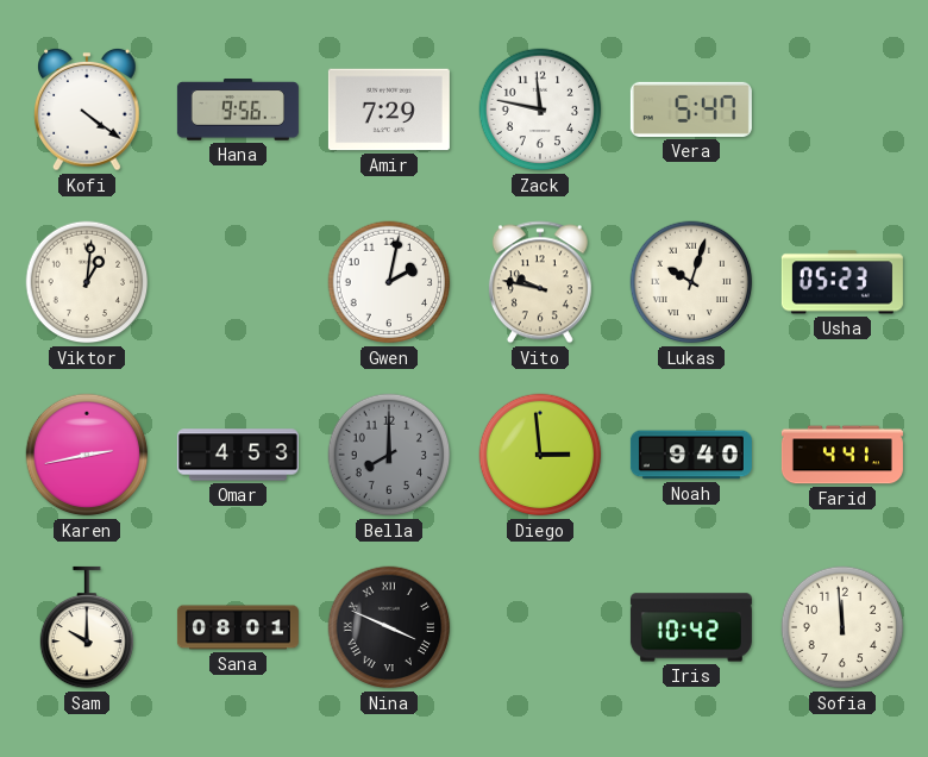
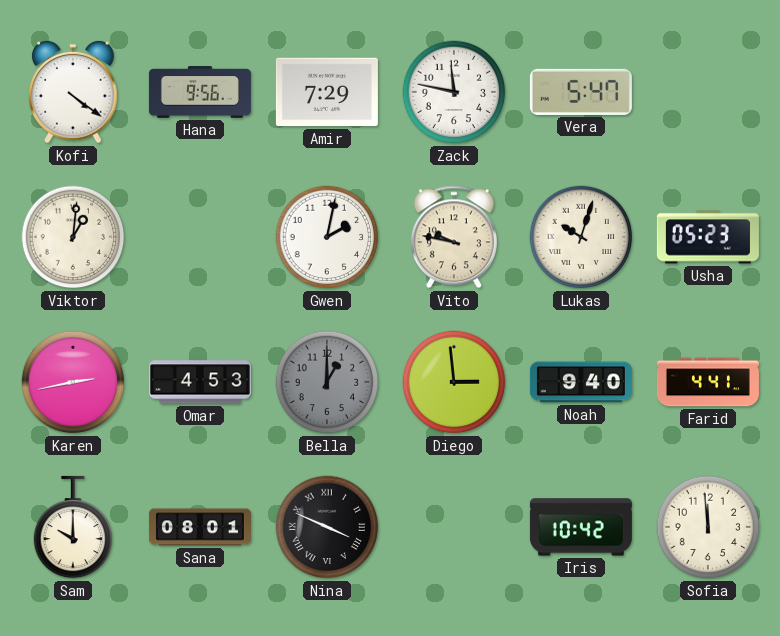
Bella: 8:00 -> 1:00
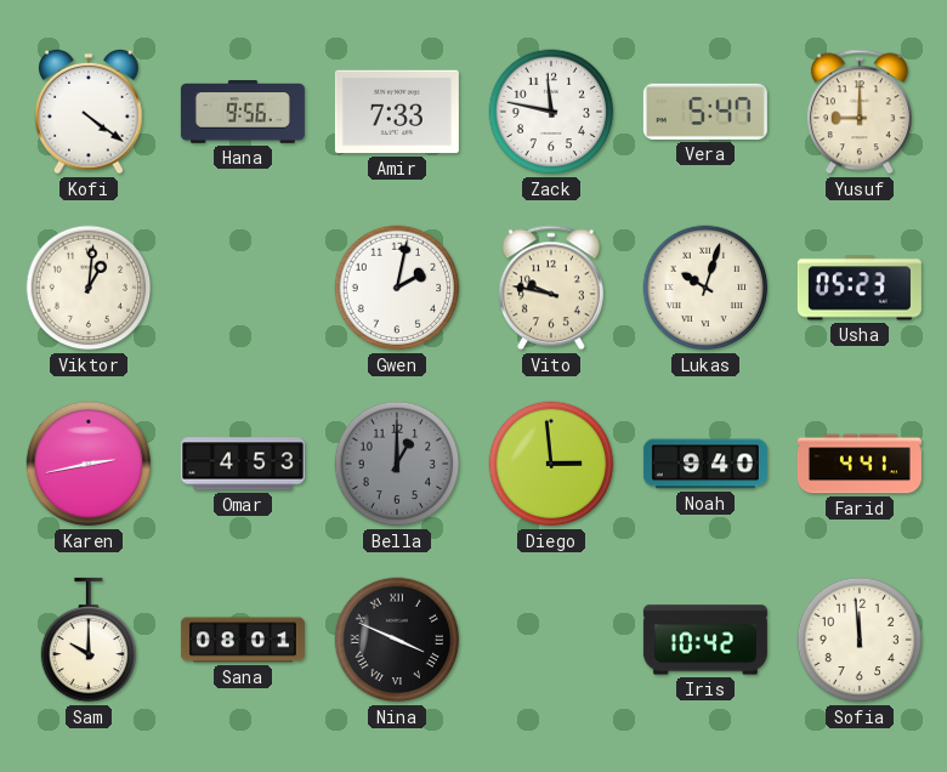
Amir: 7:29 -> 7:33
Yusuf: none -> 9:00
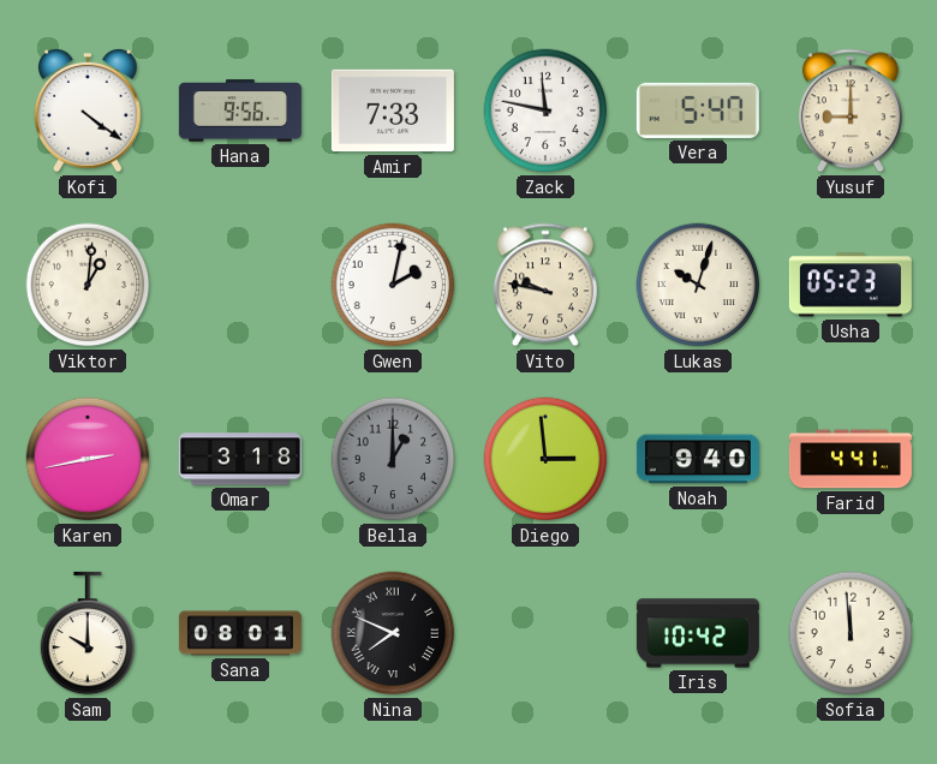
Omar: 4:53 -> 3:18
Nina: 3:49 -> 7:49
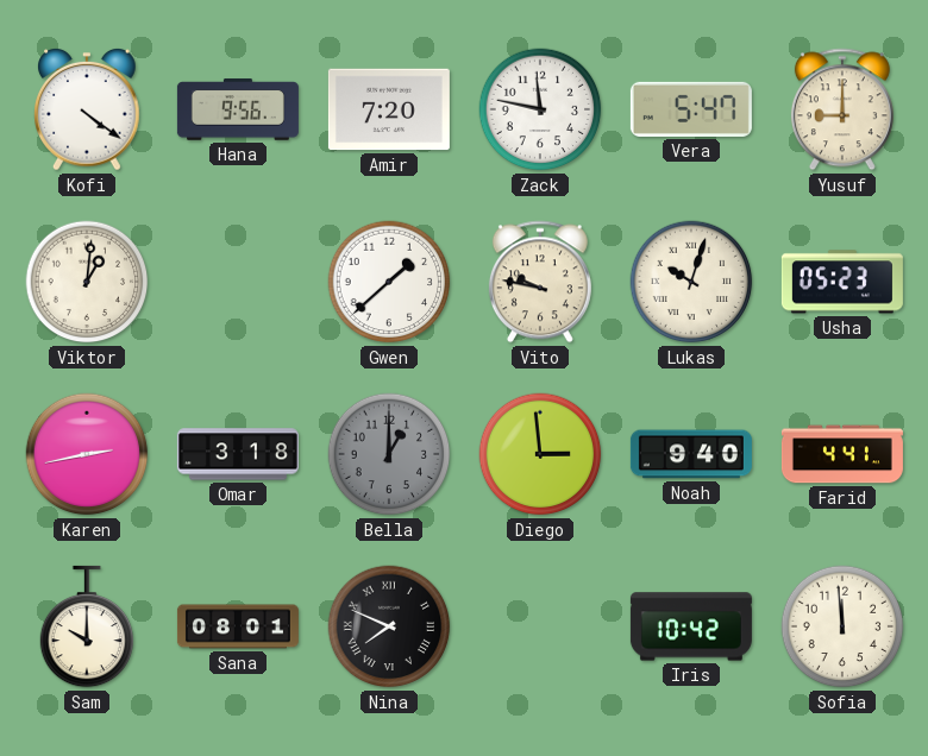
Amir: 7:33 -> 7:20
Gwen: 2:02 -> 1:38
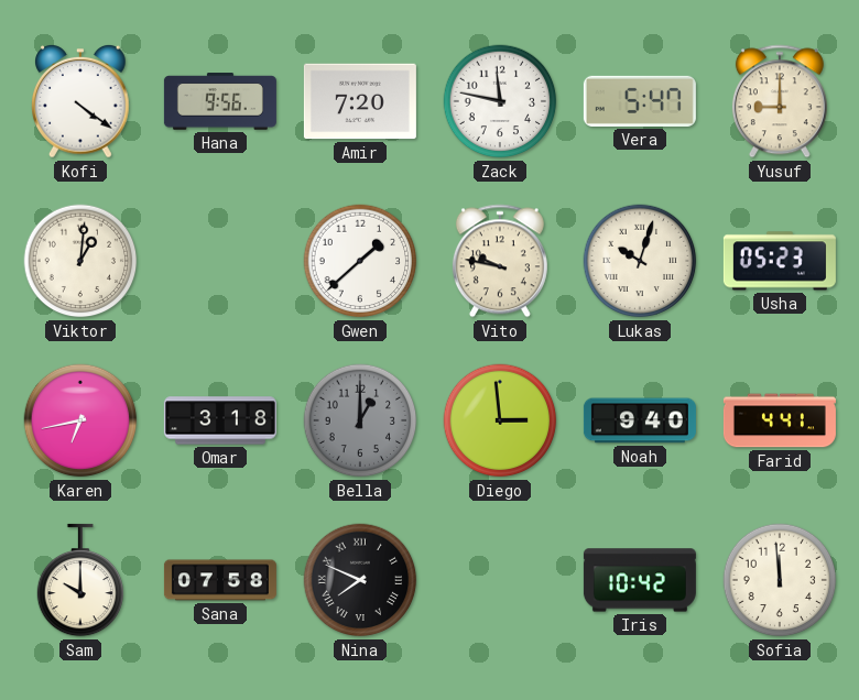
Karen: 2:43 -> 6:43
Sana: 08:01 -> 07:58
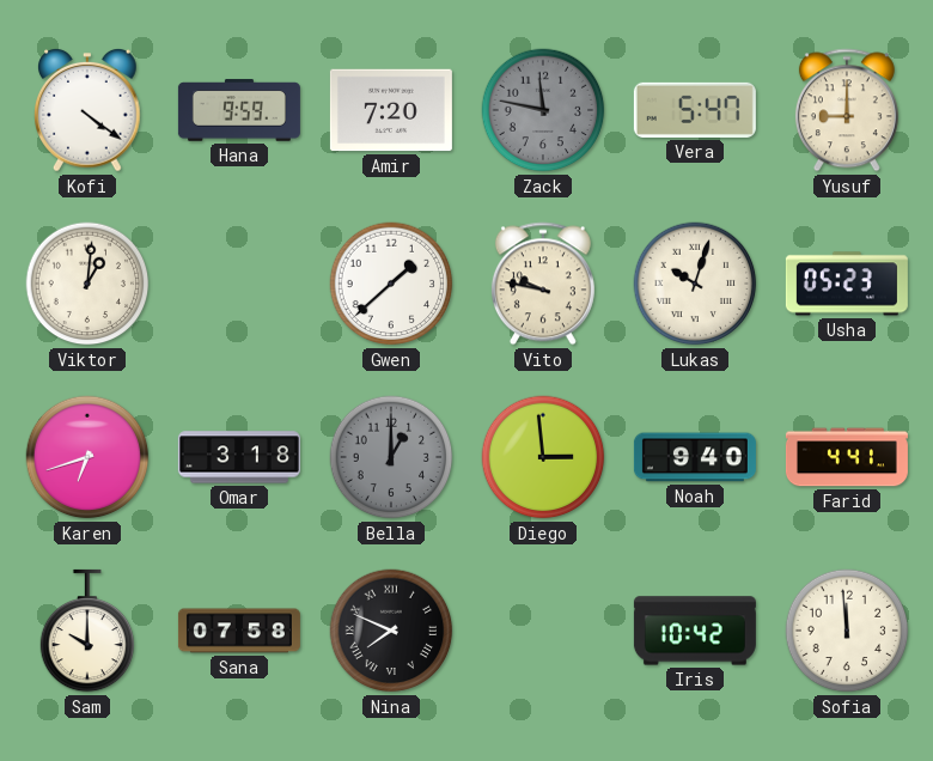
Hana: 9:56 -> 9:59
Zack dial: white -> grey
Karen: 6:43 -> 6:42
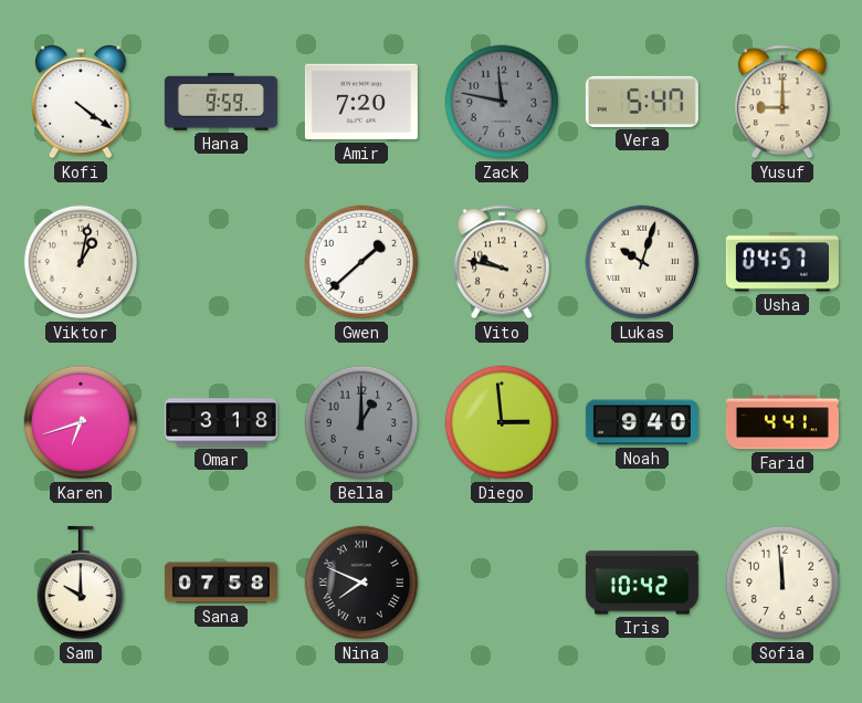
Viktor: 1:01 -> 1:02
Usha: 05:23 -> 04:57
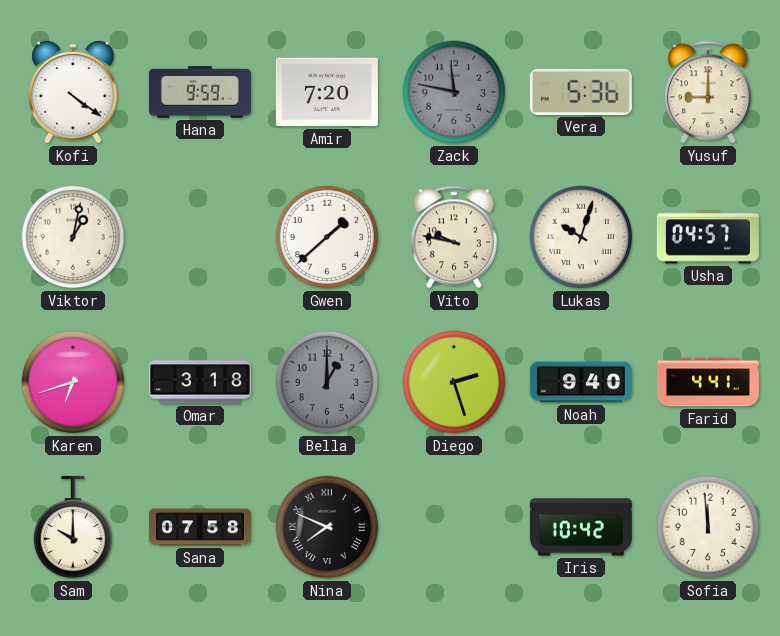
Vera: 5:47 -> 5:36
Diego: 2:59 -> 2:27
